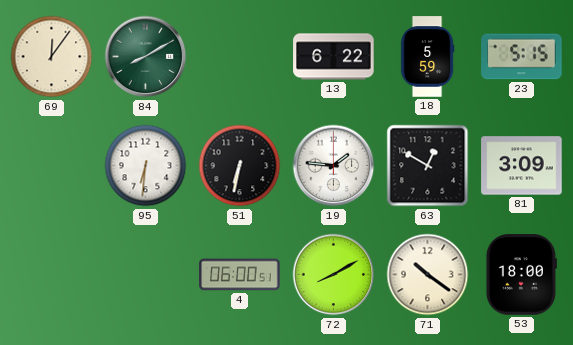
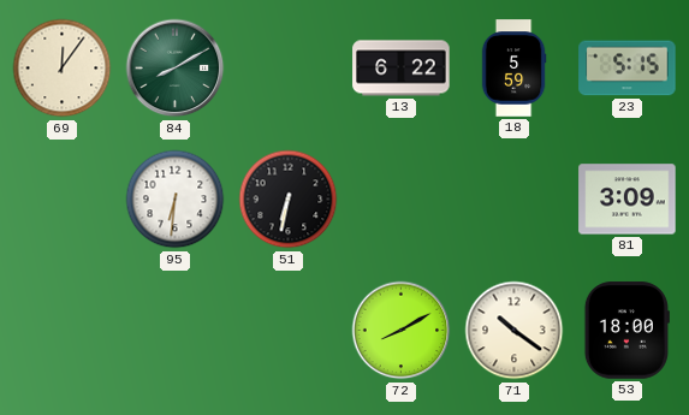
19: 1:46 -> none
63: 12:50 -> none
4: 06:00 -> none
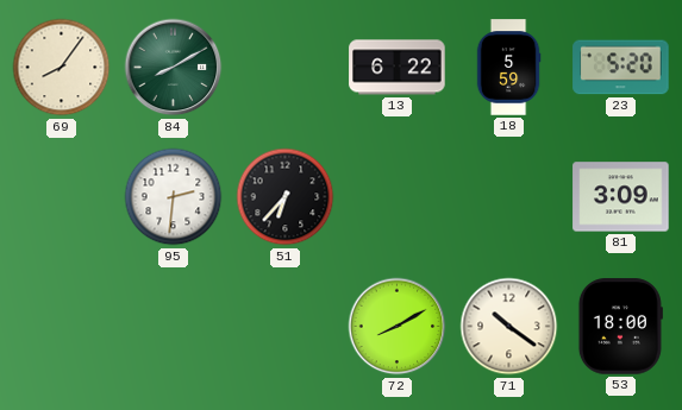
69: 12:06 -> 8:06
23: 5:15 -> 5:20
95: 6:31 -> 2:31
51: 6:32 -> 6:37
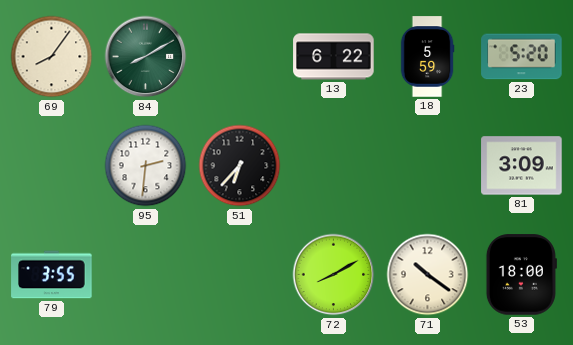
79: none -> 3:55
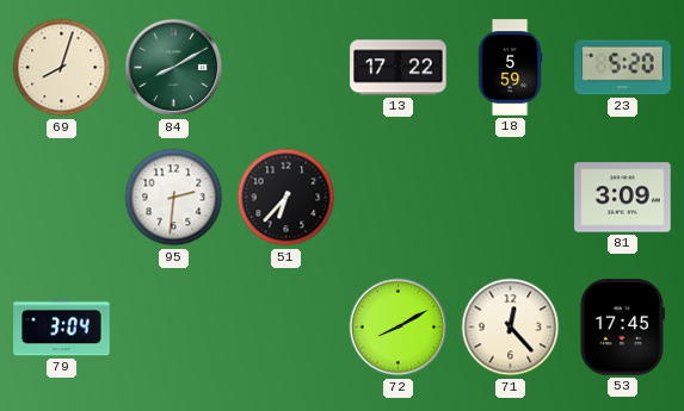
69: 8:06 -> 8:03
13: 6:22 -> 17:22
79: 3:55 -> 3:04
71: 10:21 -> 12:23
53: 18:00 -> 17:45
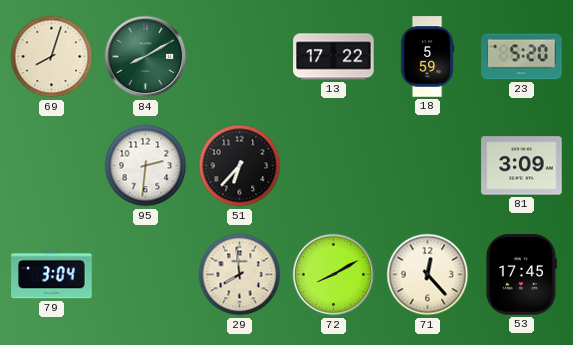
29: none -> 7:59
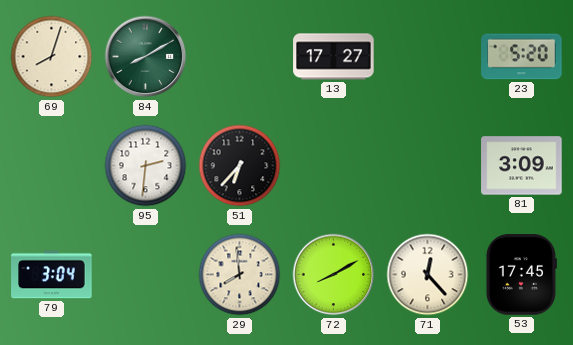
13: 17:22 -> 17:27
18: 5:59 -> none
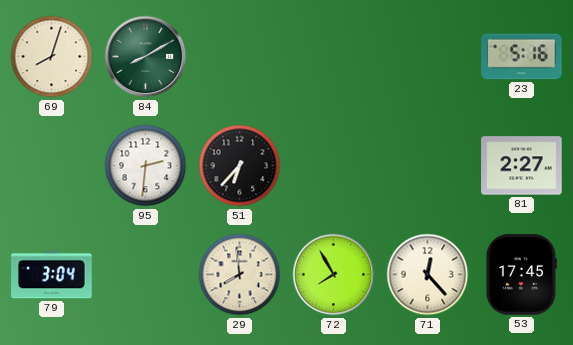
13: 17:27 -> none
23: 5:20 -> 5:16
81: 3:09 -> 2:27
72: 8:10 -> 7:55
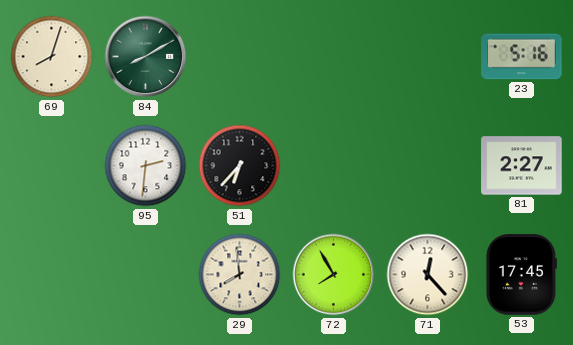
79: 3:04 -> none
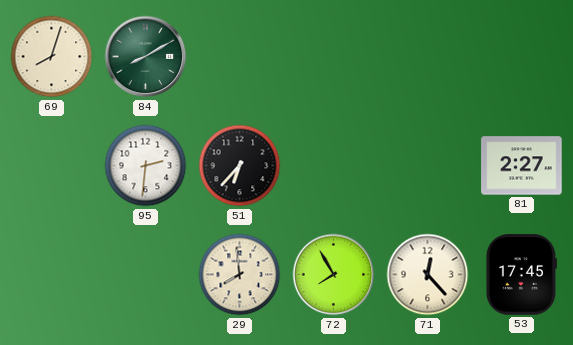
23: 5:16 -> none
